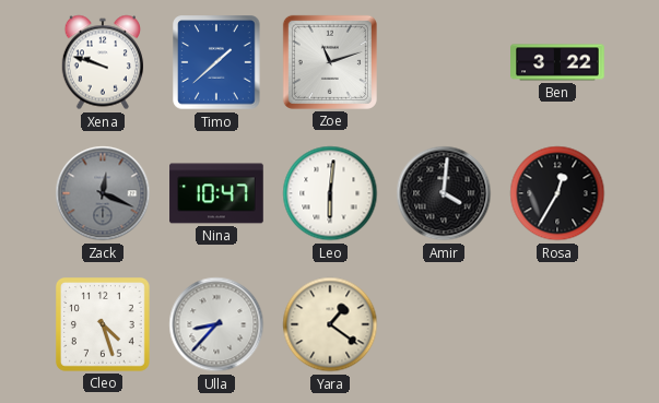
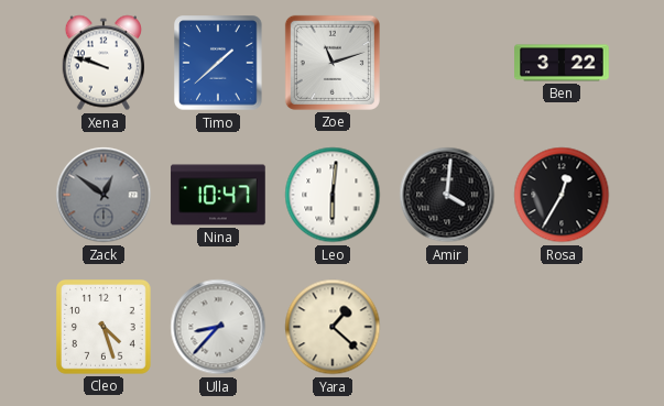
Zack: 12:19 -> 12:51
Yara: 1:21 -> 1:22
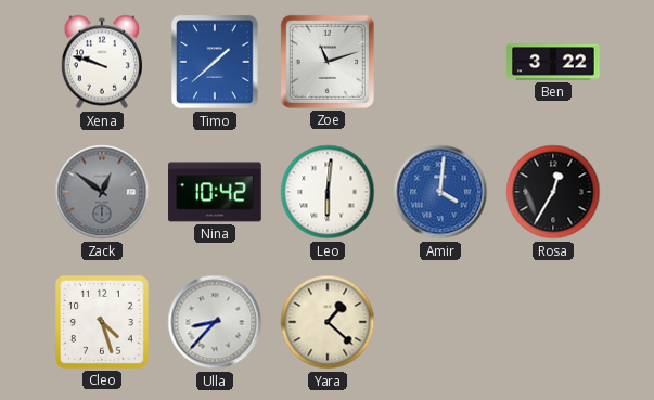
Nina: 10:47 -> 10:42
Amir dial: black -> blue
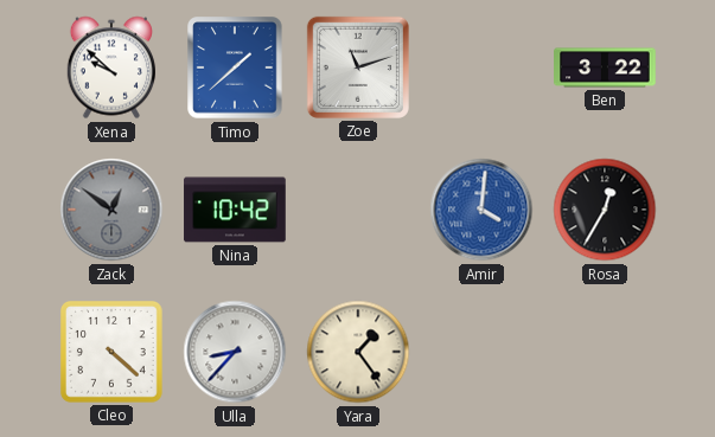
Xena: 9:48 -> 9:52
Leo: 6:01 -> none
Cleo: 4:27 -> 4:22
Yara: 1:22 -> 1:24
